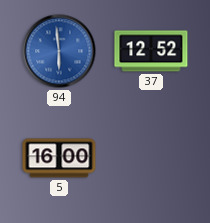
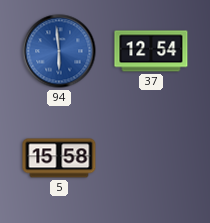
37: 12:52 -> 12:54
5: 16:00 -> 15:58
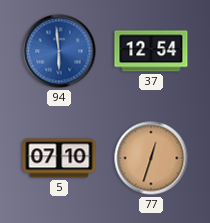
5: 15:58 -> 07:10
77: none -> 12:33
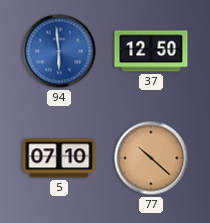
37: 12:54 -> 12:50
77: 12:33 -> 10:22
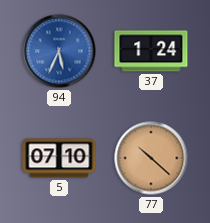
94: 5:59 -> 5:34
37: 12:50 -> 1:24
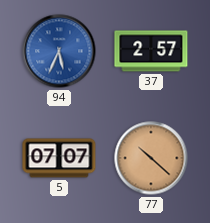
37: 1:24 -> 2:57
5: 07:10 -> 07:07
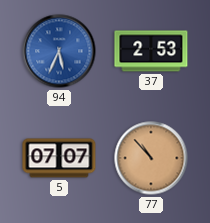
37: 2:57 -> 2:53
77: 10:22 -> 10:53
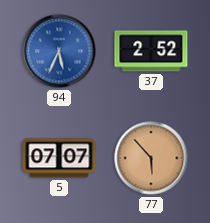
37: 2:53 -> 2:52
77: 10:53 -> 5:53
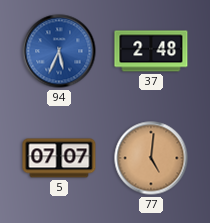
37: 2:52 -> 2:48
77: 5:53 -> 5:01
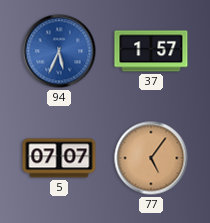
37: 2:48 -> 1:57
77: 5:01 -> 5:06
